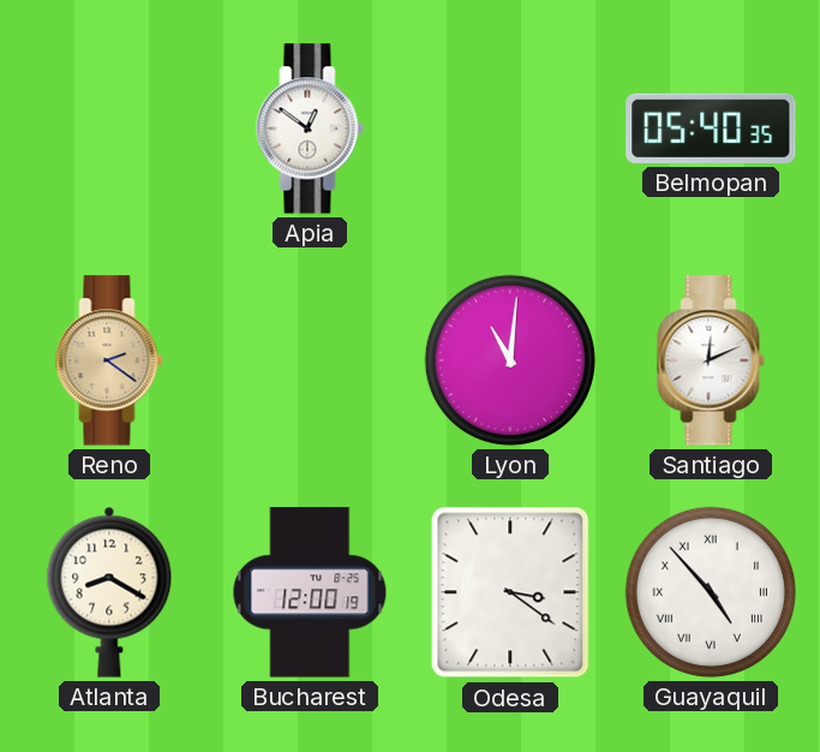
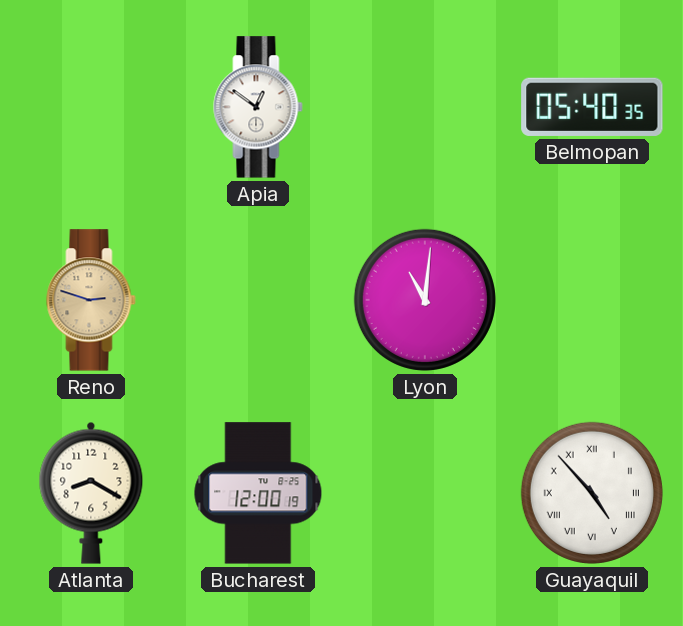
Reno: 2:21 -> 2:48
Santiago: 12:11 -> none
Odesa: 3:21 -> none
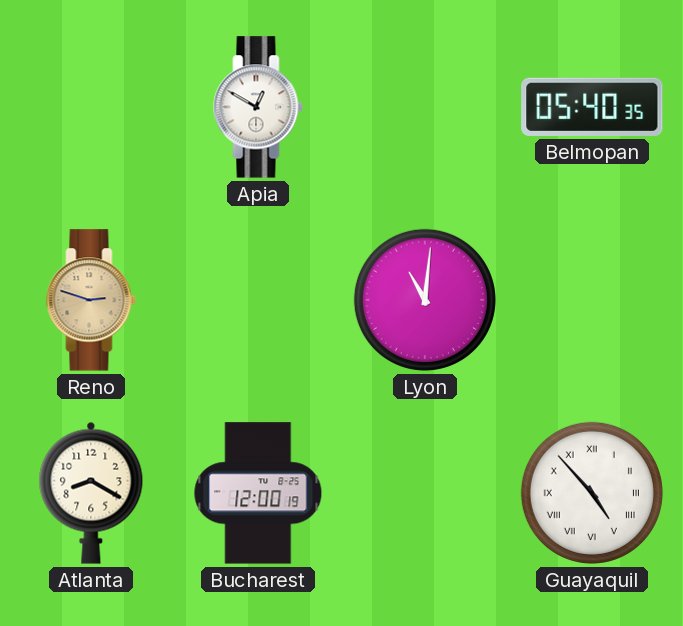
Apia: 12:51 -> 12:50
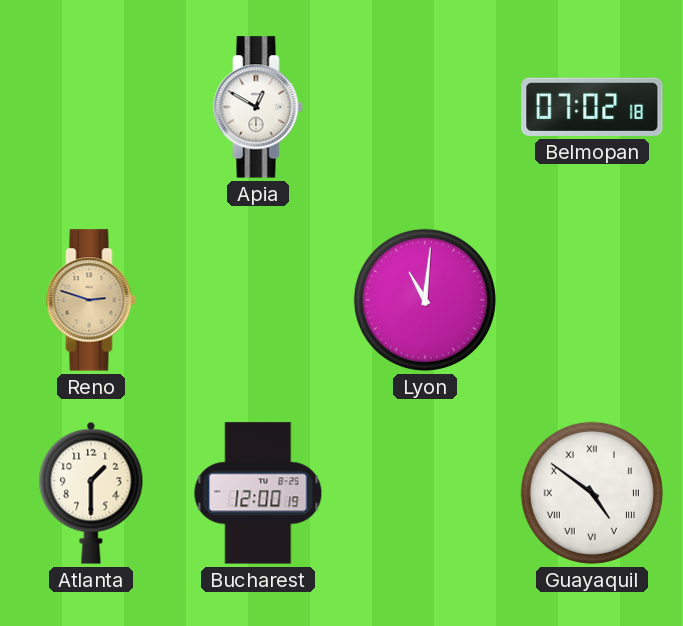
Belmopan: 05:40 -> 07:02
Atlanta: 8:20 -> 1:30
Guayaquil: 4:53 -> 4:51
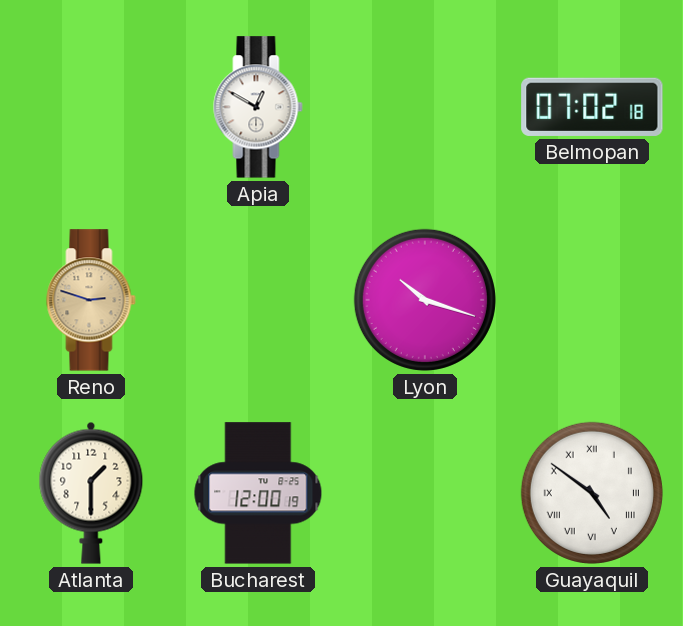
Lyon: 11:01 -> 10:18
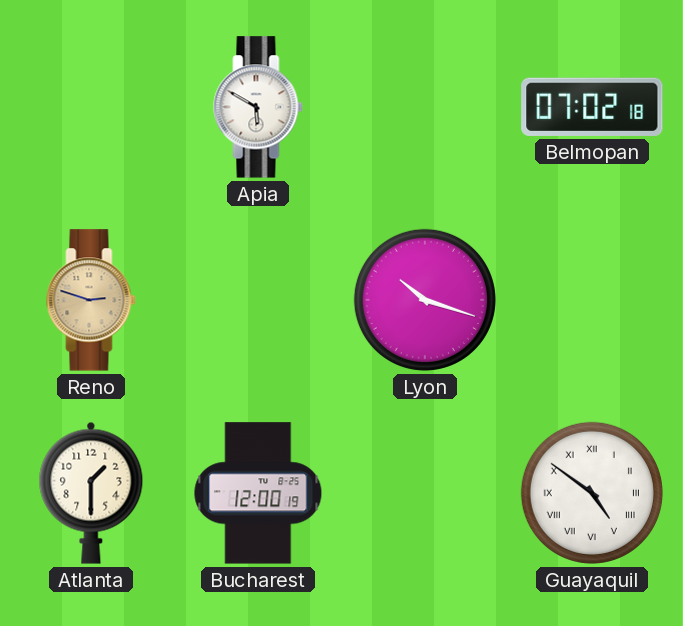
Apia: 12:50 -> 5:50
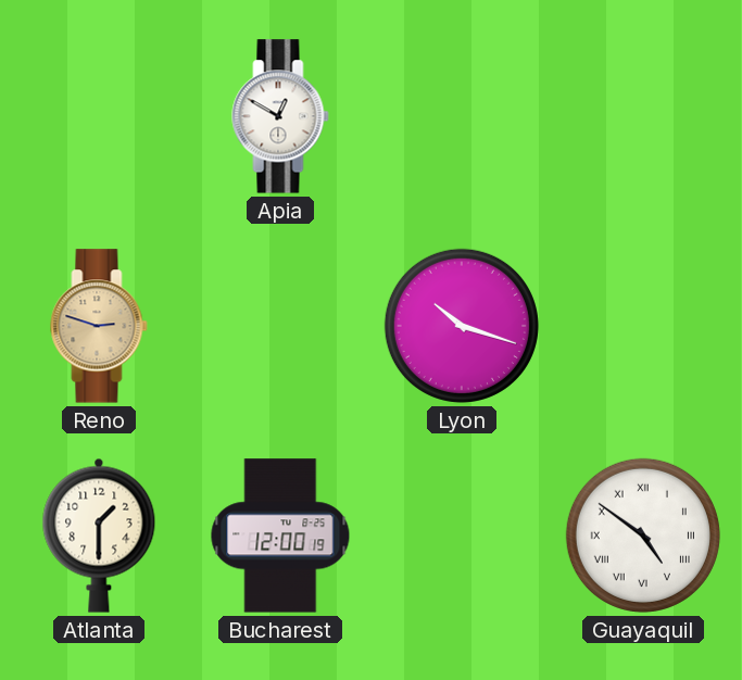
Apia: 5:50 -> 12:50
Belmopan: 07:02 -> none
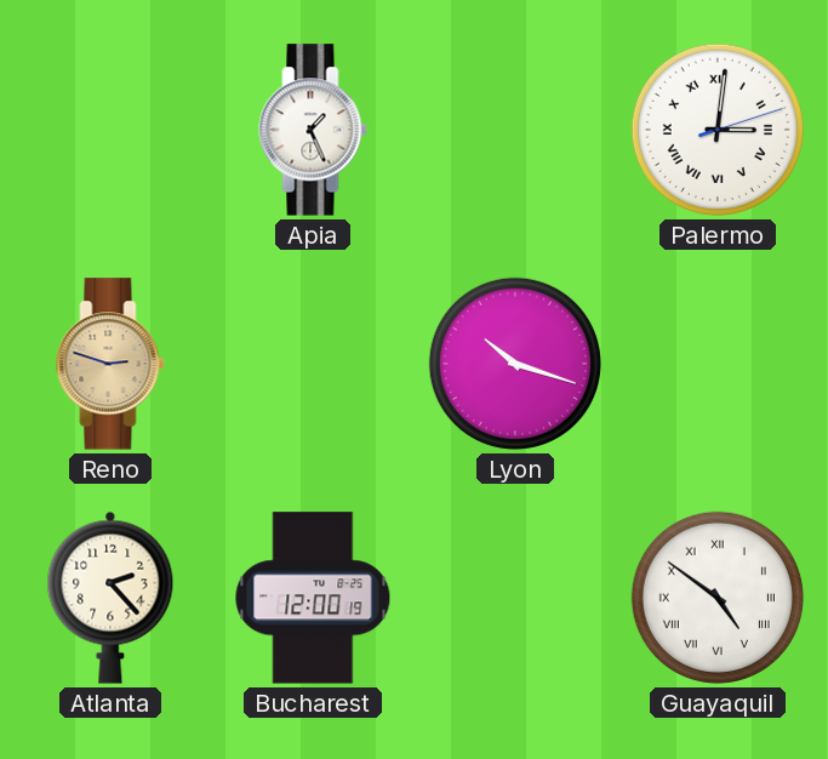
Apia: 12:50 -> 1:26
Palermo: none -> 3:01
Atlanta: 1:30 -> 2:23
